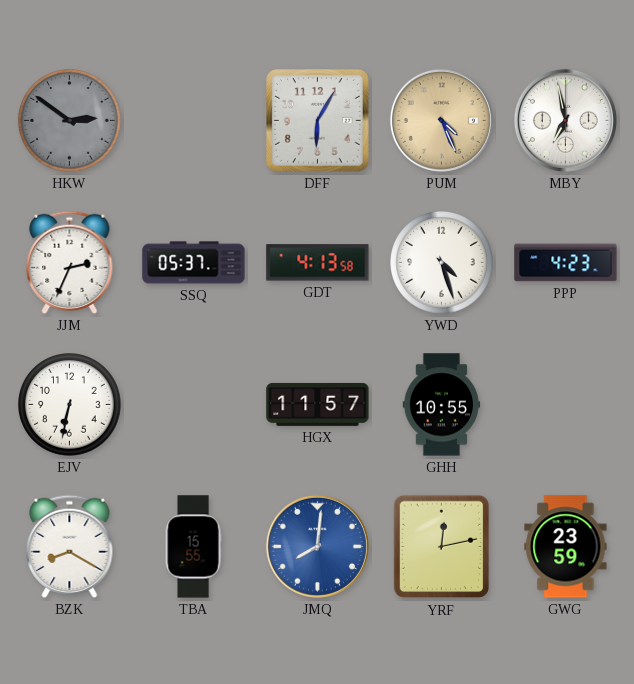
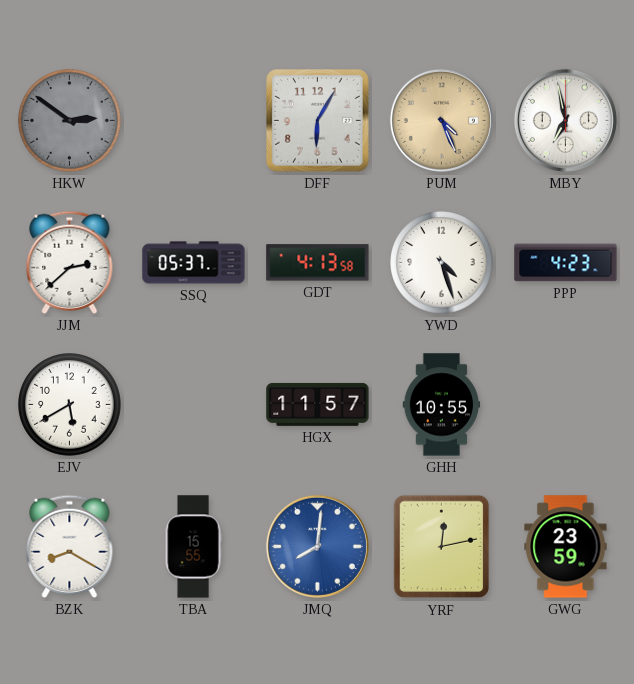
JJM: 2:34 -> 2:38
EJV: 6:32 -> 5:40
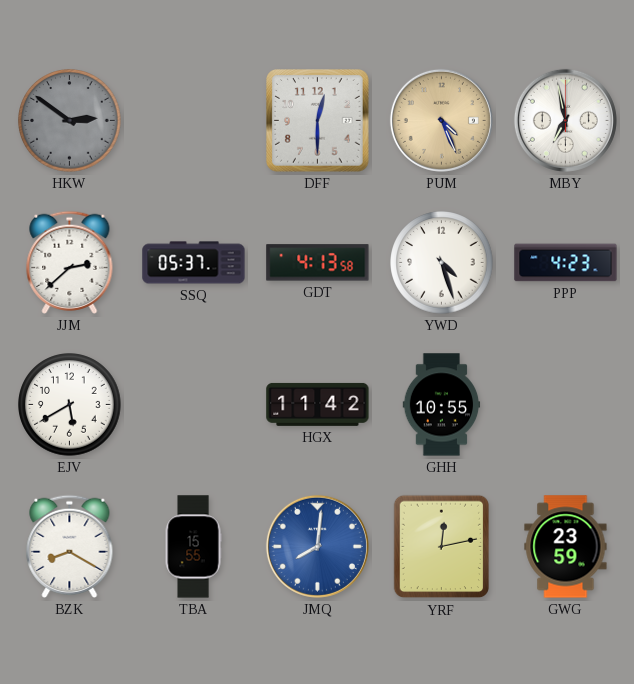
DFF: 6:05 -> 12:30
HGX: 11:57 -> 11:42
